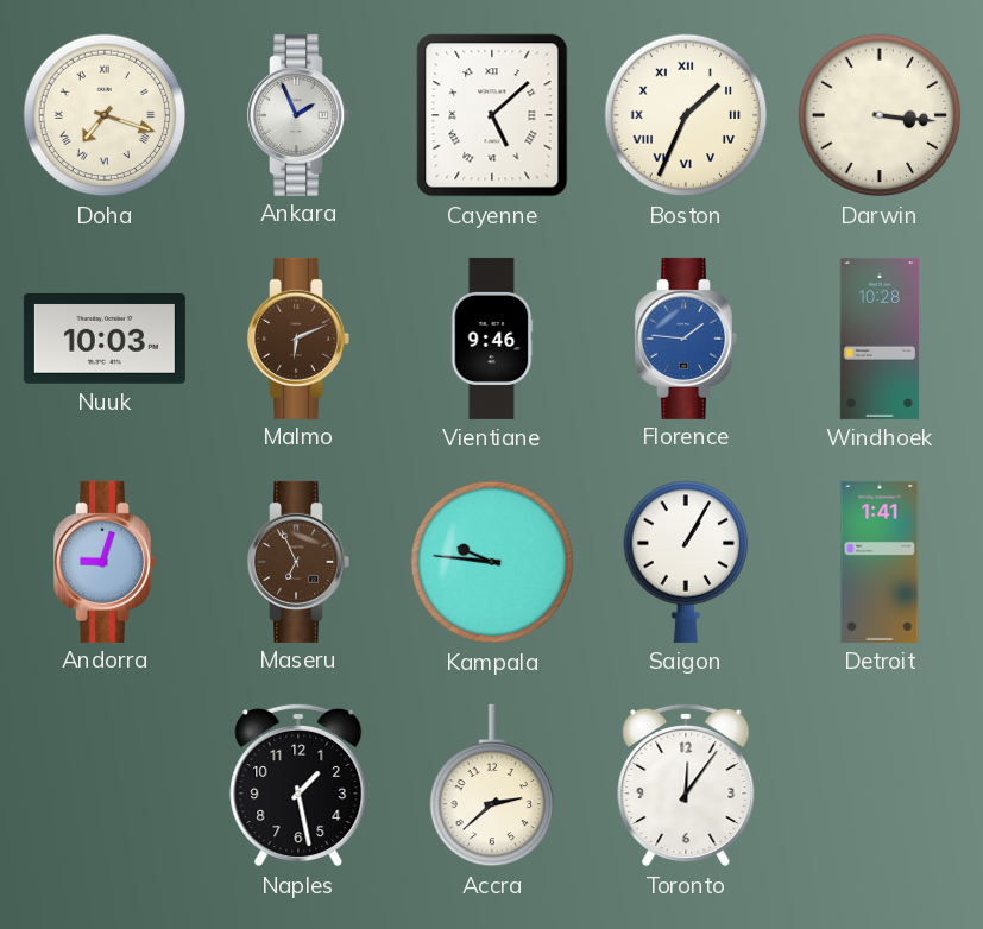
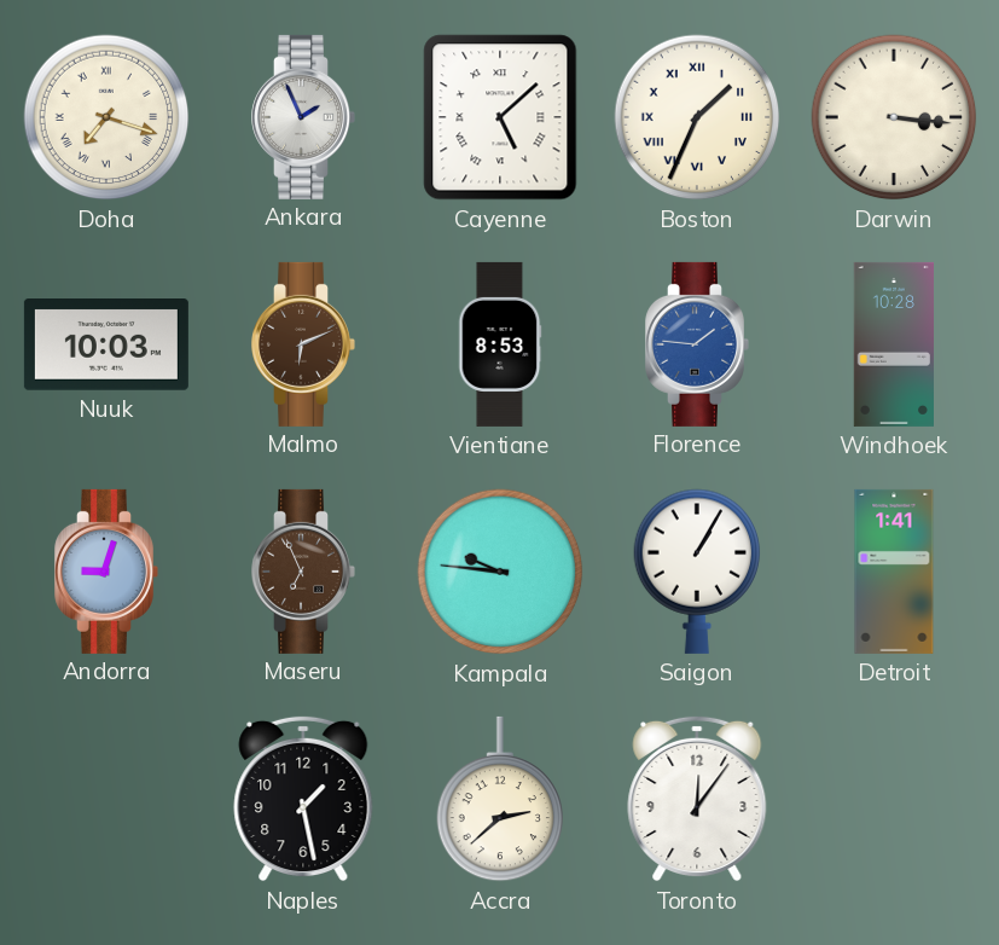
Vientiane: 9:46 -> 8:53
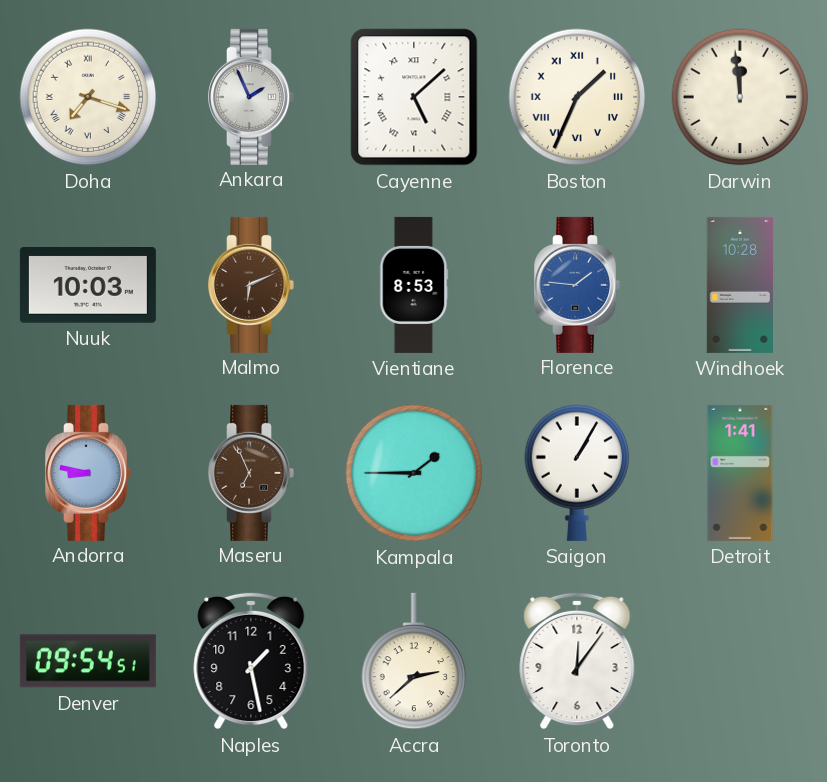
Darwin: 3:16 -> 11:59
Andorra: 9:03 -> 8:47
Kampala: 9:46 -> 1:45
Denver: none -> 09:54
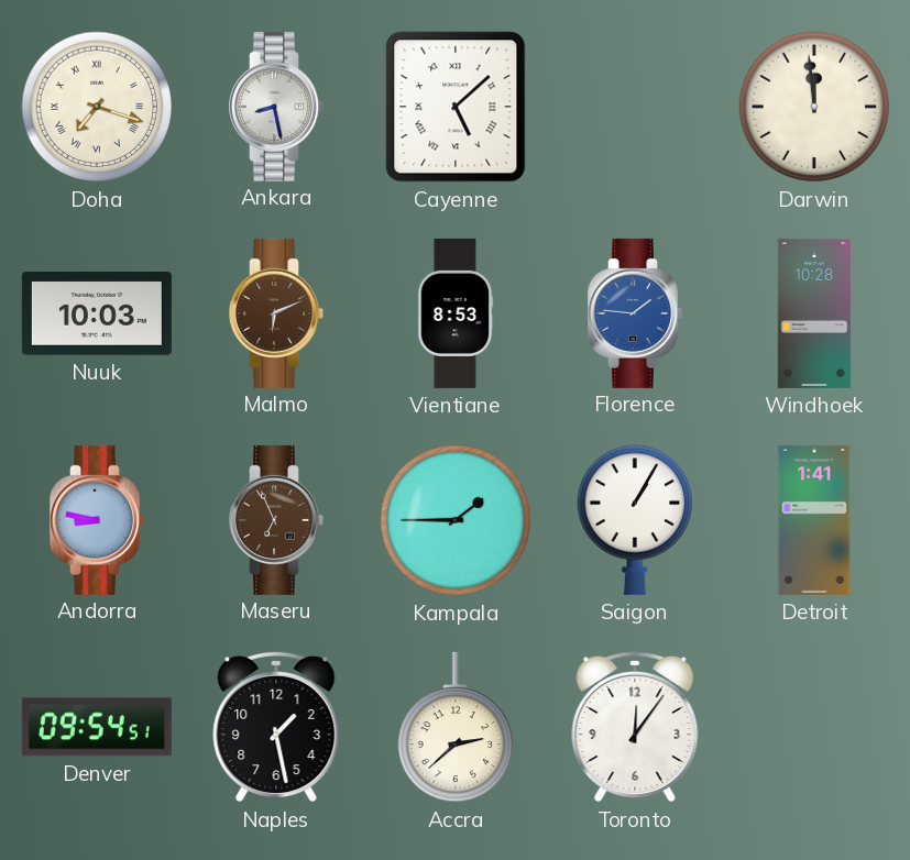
Ankara: 1:56 -> 8:28
Boston: 1:34 -> none
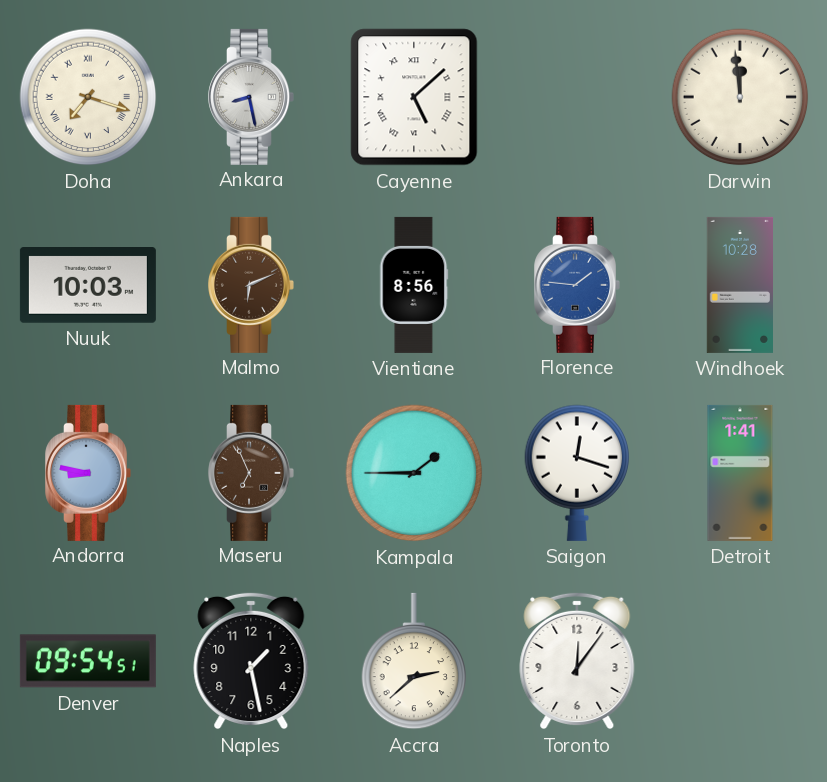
Vientiane: 8:53 -> 8:56
Saigon: 1:05 -> 12:18
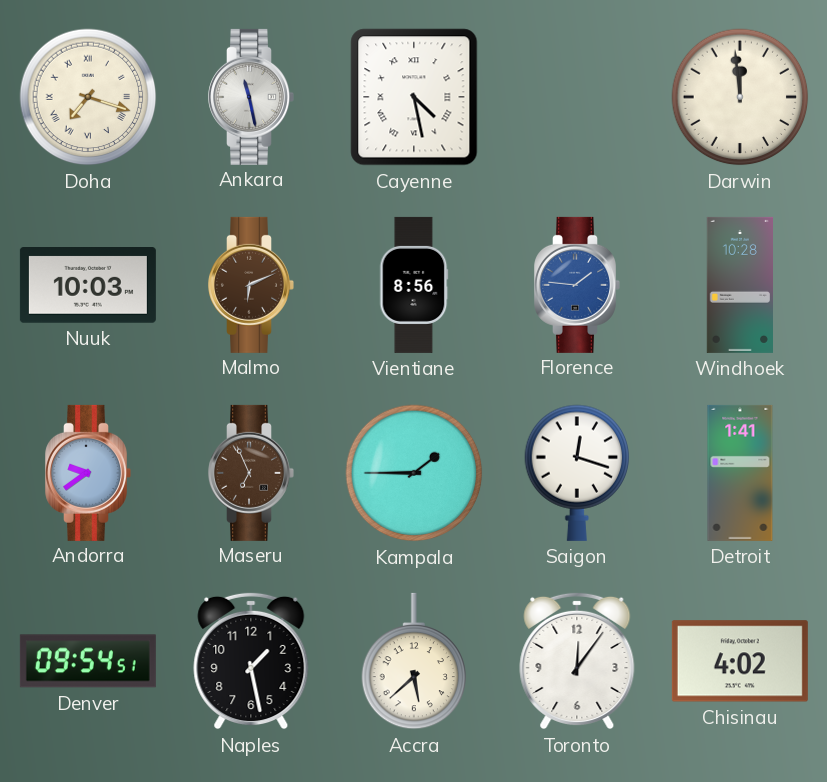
Ankara: 8:28 -> 11:28
Cayenne: 5:08 -> 4:28
Andorra: 8:47 -> 9:39
Accra: 2:38 -> 5:38
Chisinau: none -> 4:02
